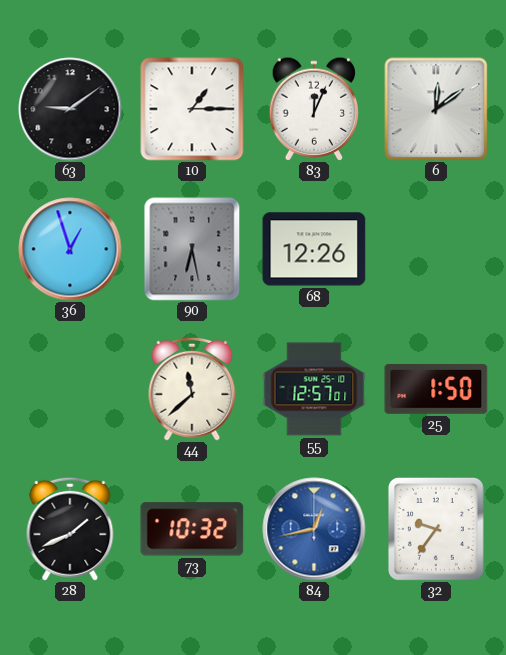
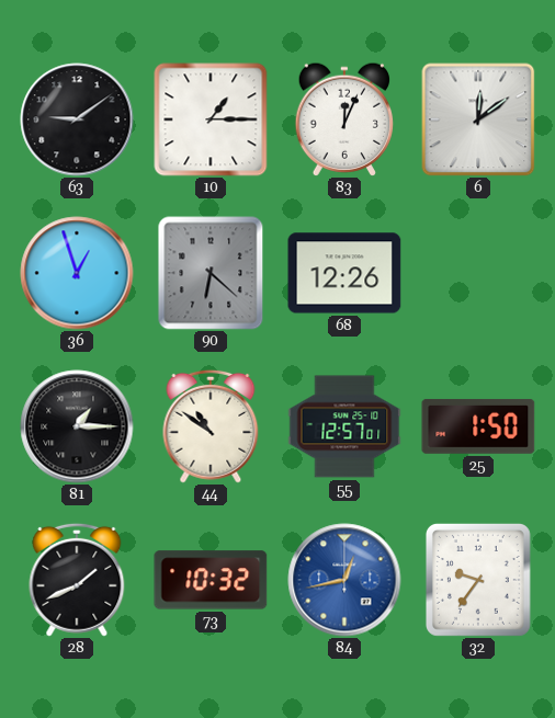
90: 6:28 -> 6:22
81: none -> 1:15
44: 11:38 -> 10:51
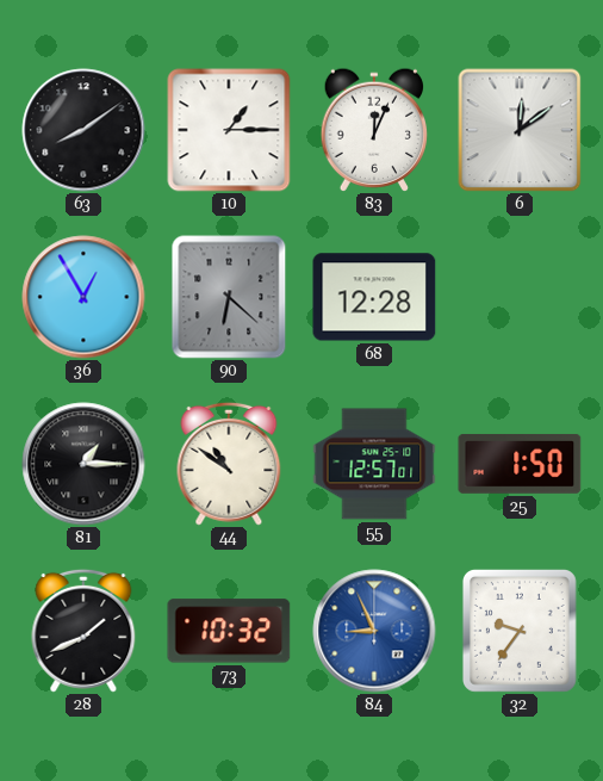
63: 9:09 -> 8:09
36: 12:57 -> 12:55
68: 12:26 -> 12:28
84: 12:43 -> 8:56
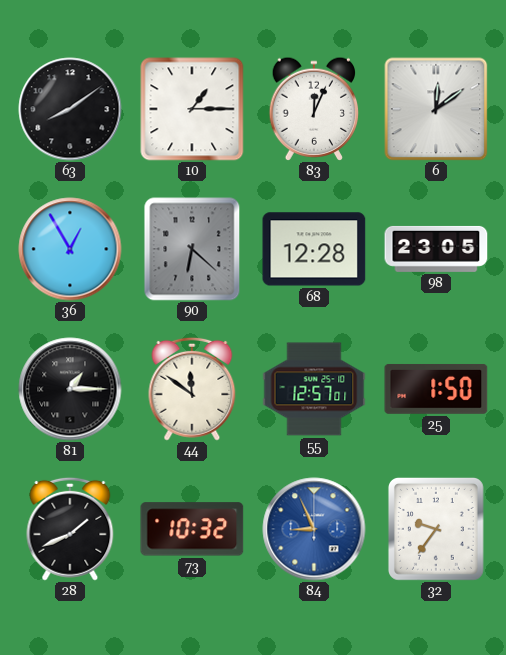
98: none -> 23:05
44: 10:51 -> 11:51
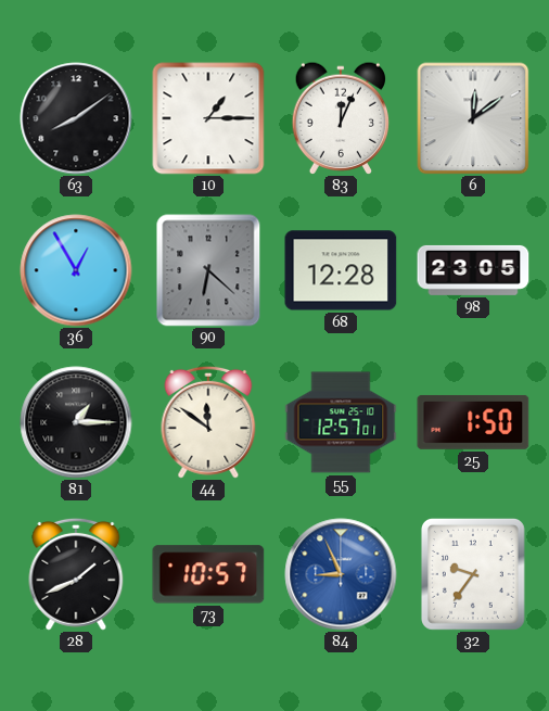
73: 10:32 -> 10:57
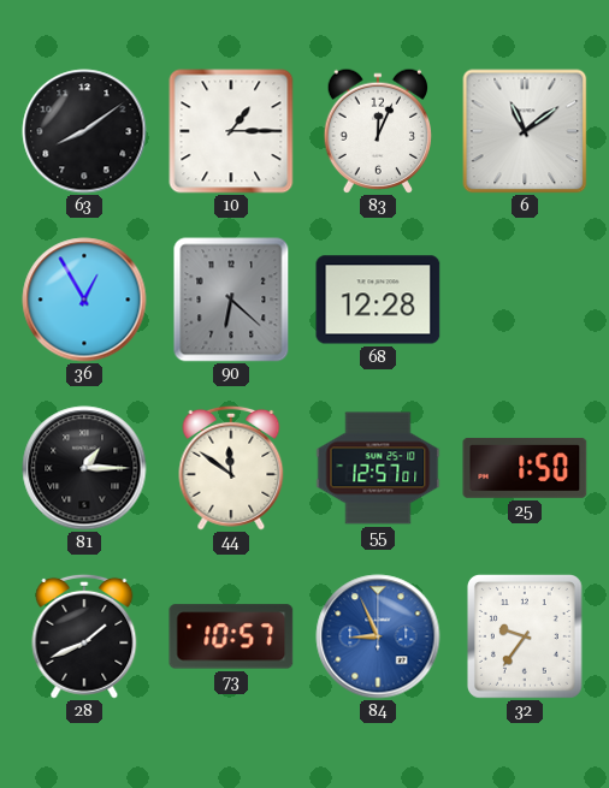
6: 12:09 -> 11:09
98: 23:05 -> none
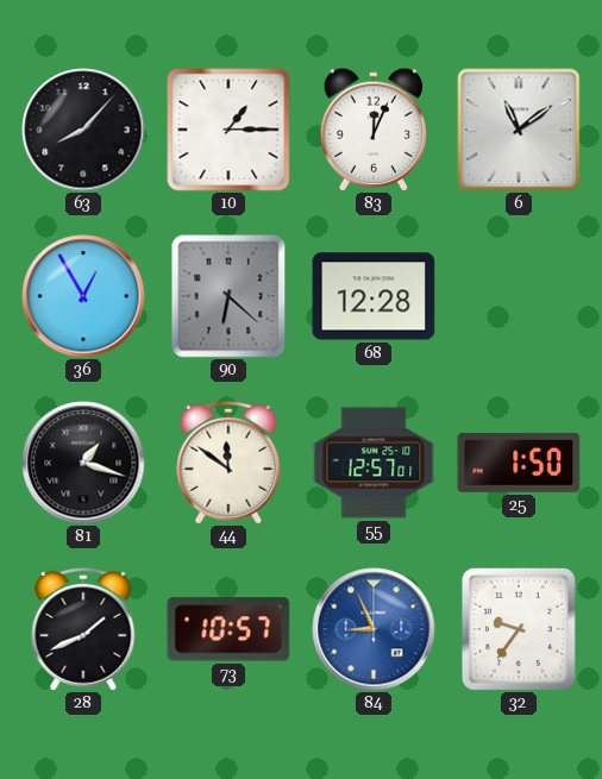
63: 8:09 -> 8:07
81: 1:15 -> 1:18
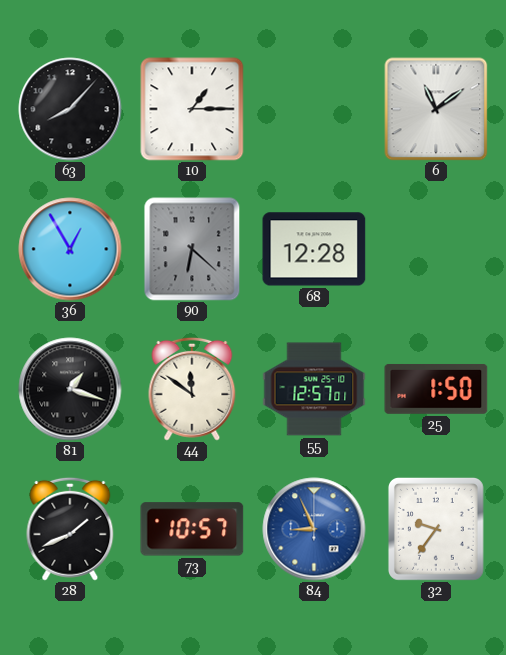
83: 12:04 -> none
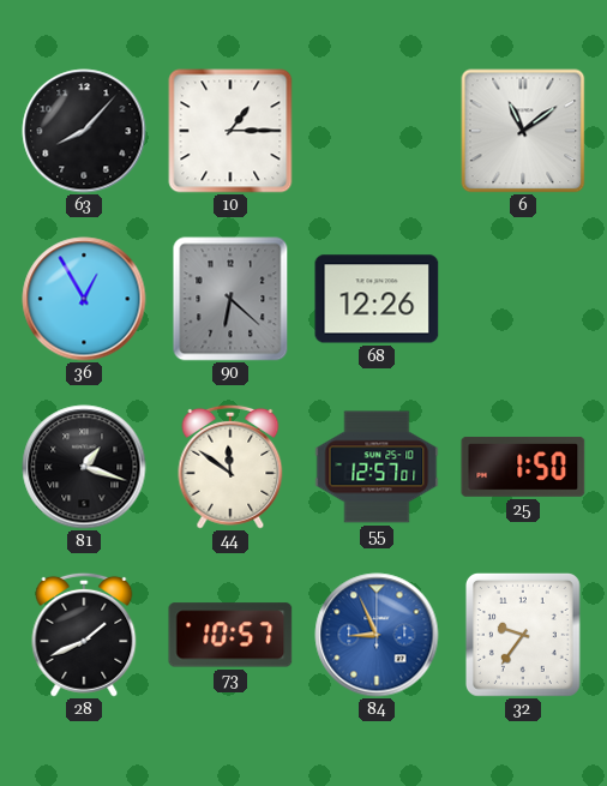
68: 12:28 -> 12:26
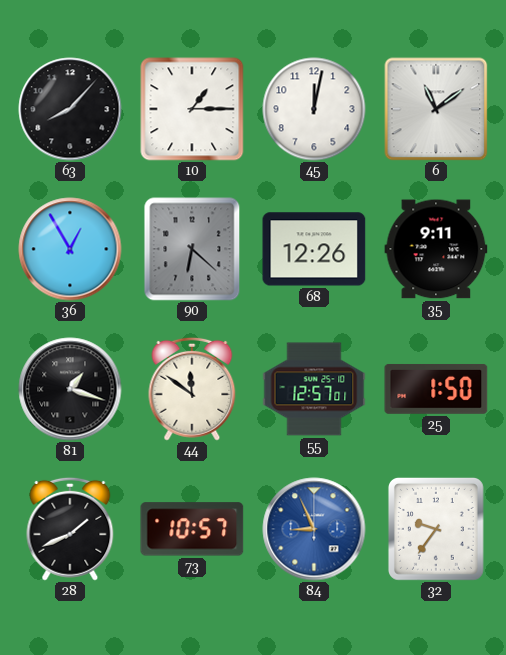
45: none -> 12:02
35: none -> 9:11
